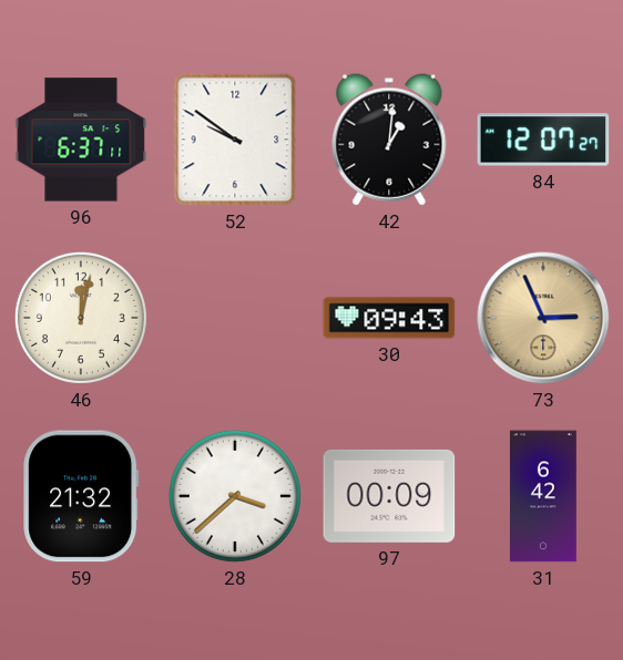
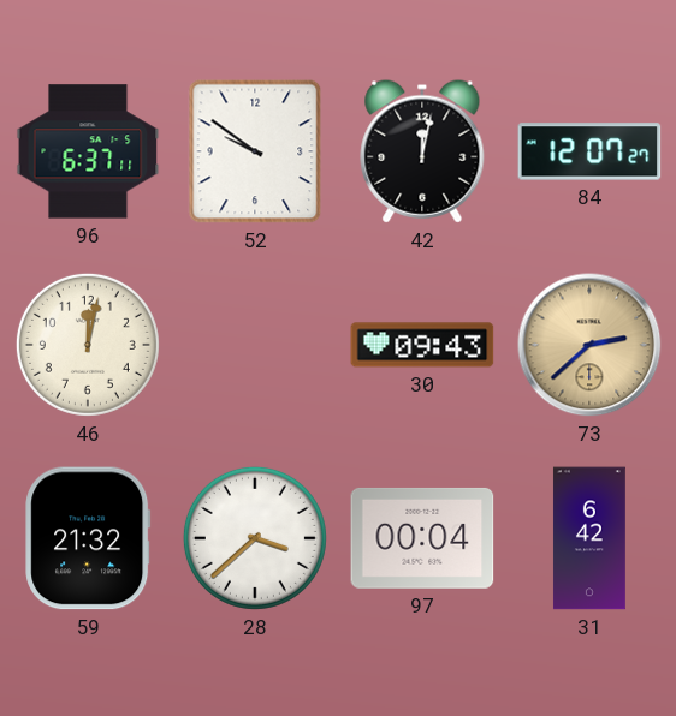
42: 1:01 -> 12:02
73: 2:56 -> 2:38
97: 00:09 -> 00:04
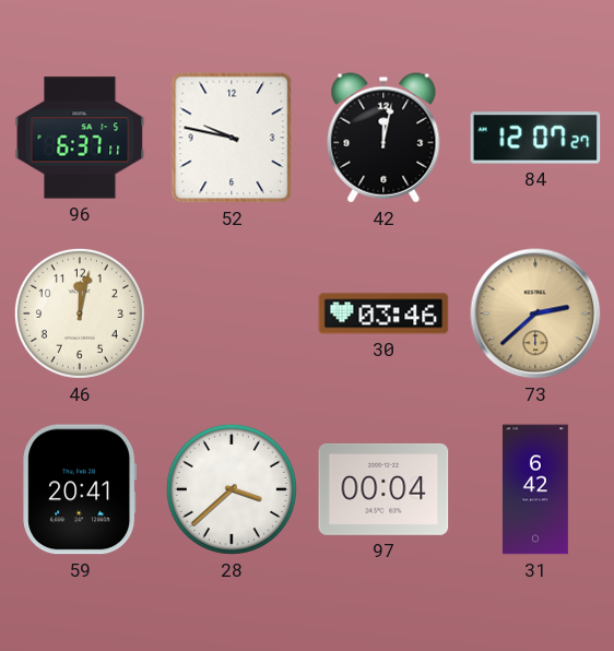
52: 9:51 -> 9:47
30: 09:43 -> 03:46
59: 21:32 -> 20:41
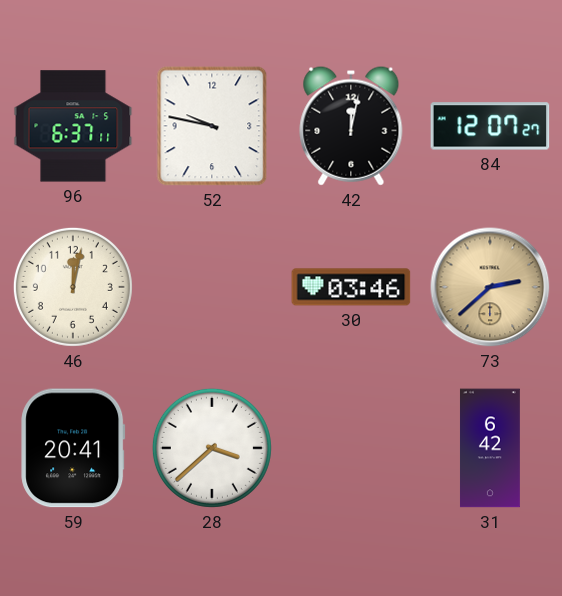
97: 00:04 -> none
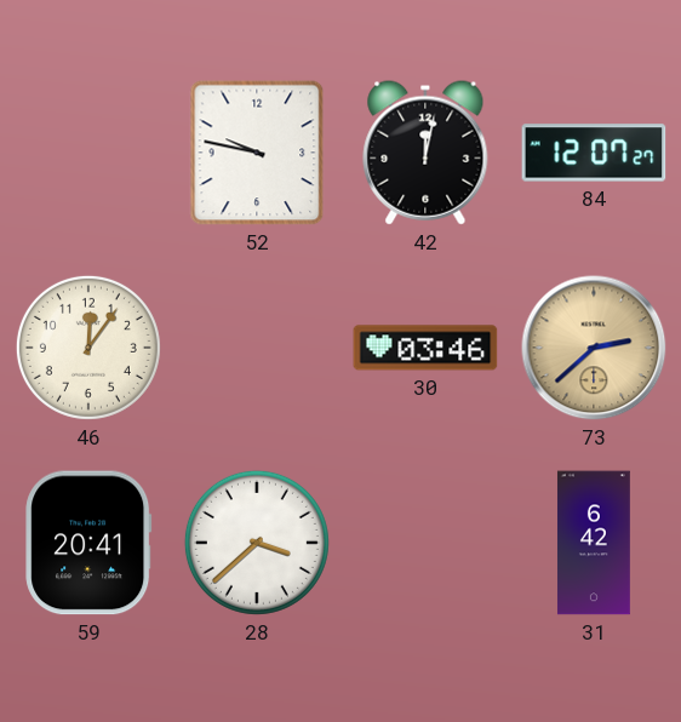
96: 6:37 -> none
46: 12:02 -> 12:06
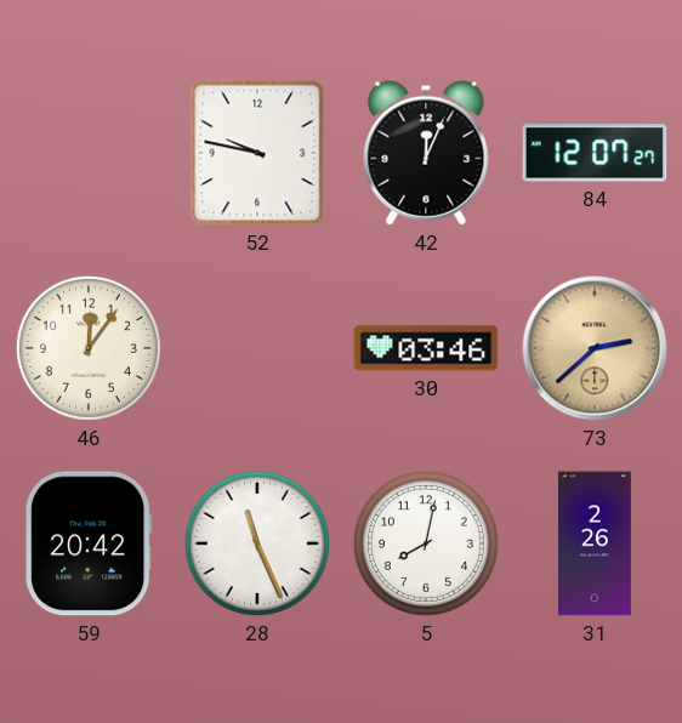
42: 12:02 -> 12:04
59: 20:41 -> 20:42
28: 3:38 -> 11:26
5: none -> 8:02
31: 6:42 -> 2:26
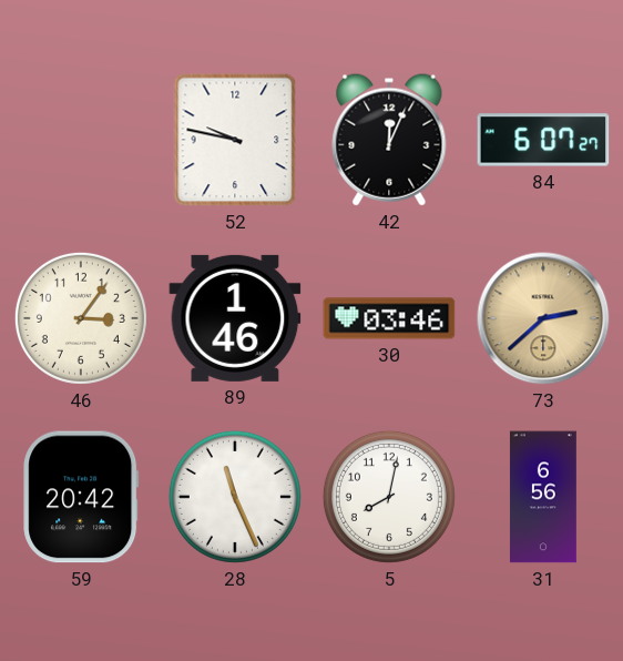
84: 12:07 -> 6:07
46: 12:06 -> 3:06
89: none -> 1:46
31: 2:26 -> 6:56
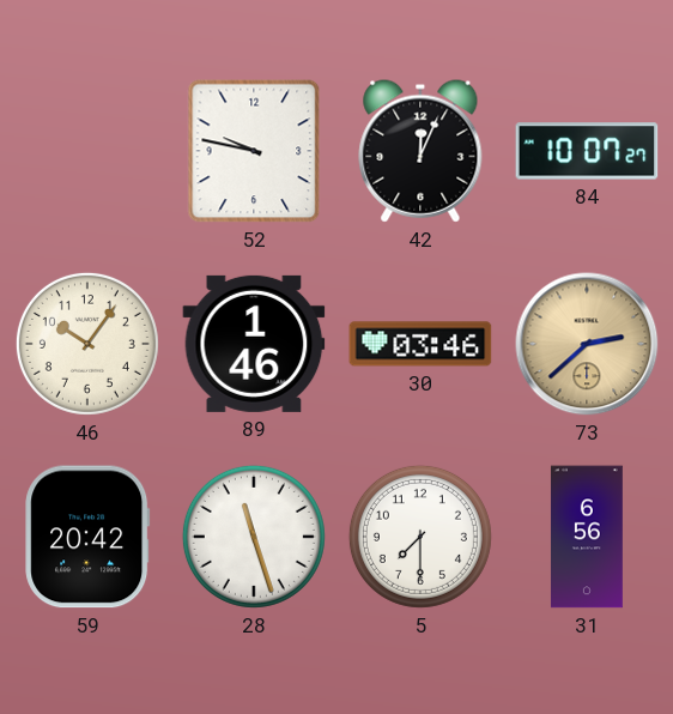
84: 6:07 -> 10:07
46: 3:06 -> 10:06
28: 11:26 -> 11:27
5: 8:02 -> 7:30
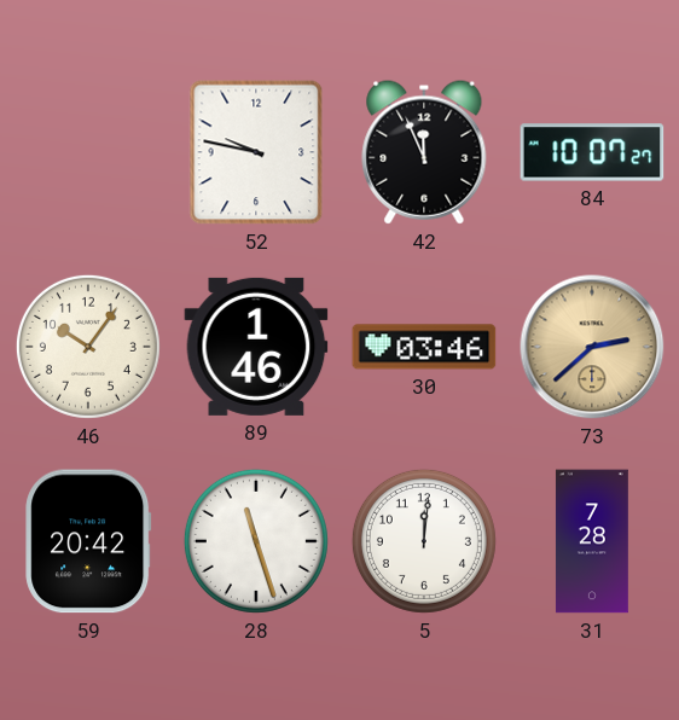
42: 12:04 -> 11:56
5: 7:30 -> 12:01
31: 6:56 -> 7:28
